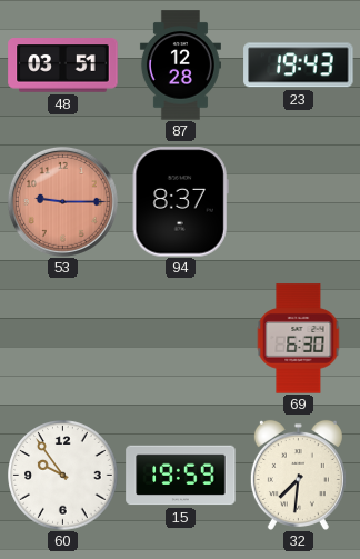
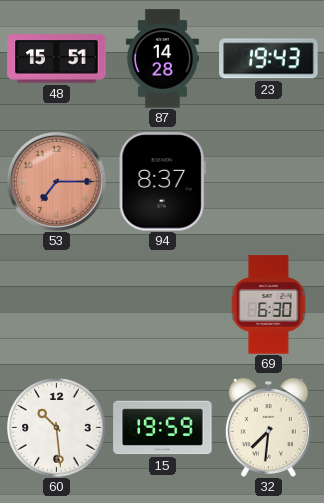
48: 03:51 -> 15:51
87: 12:28 -> 14:28
53: 9:15 -> 7:15
60: 9:54 -> 10:29
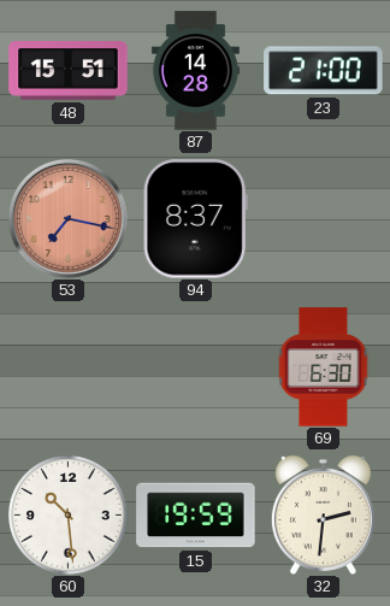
23: 19:43 -> 21:00
53: 7:15 -> 7:17
32: 7:31 -> 2:31
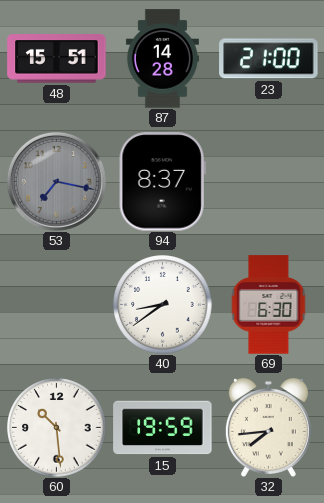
53 dial: salmon -> grey
40: none -> 8:39
32: 2:31 -> 7:44
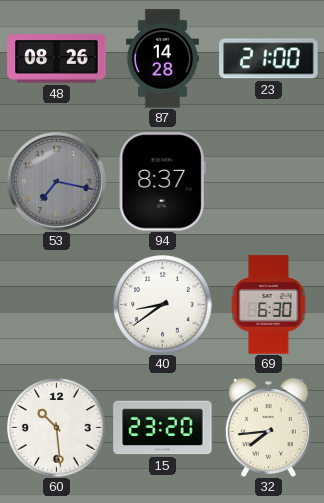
48: 15:51 -> 08:26
15: 19:59 -> 23:20
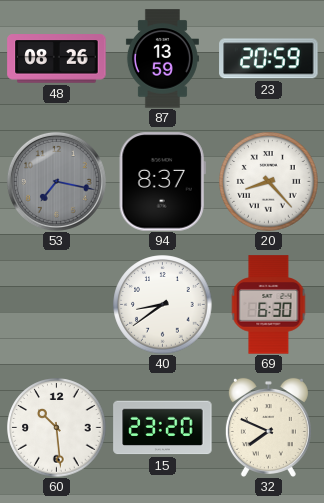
87: 14:28 -> 13:59
23: 21:00 -> 20:59
20: none -> 8:23
32: 7:44 -> 7:49
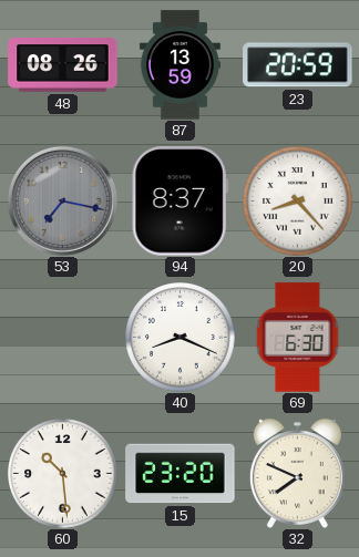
40: 8:39 -> 8:19
